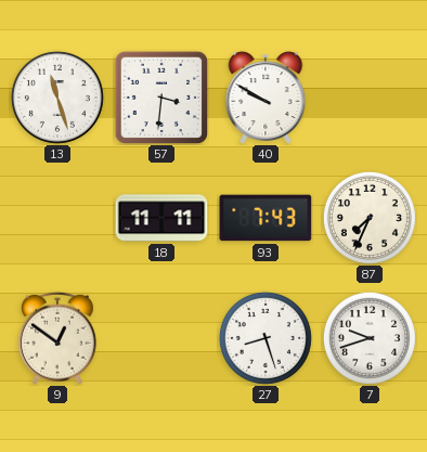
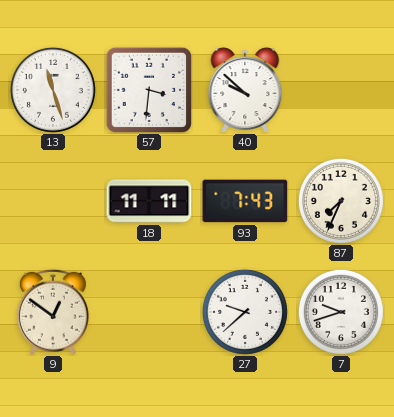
40: 9:50 -> 9:52
27: 8:27 -> 9:38
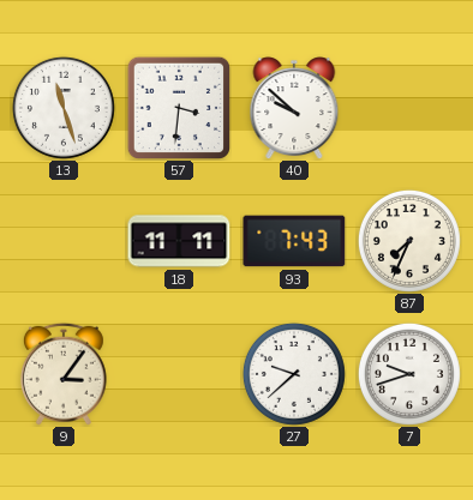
9: 12:51 -> 3:06
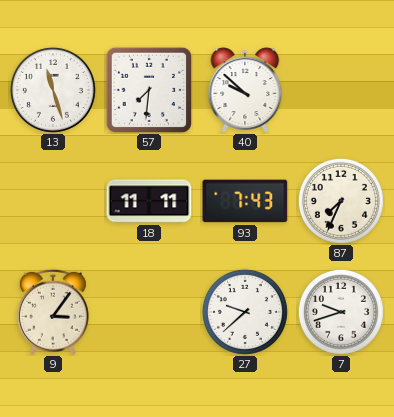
57: 3:31 -> 7:31
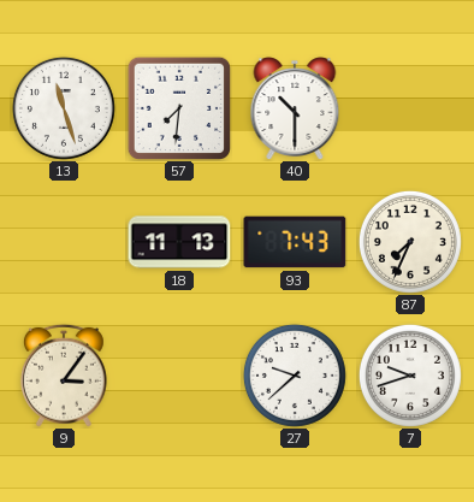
40: 9:52 -> 10:30
18: 11:11 -> 11:13
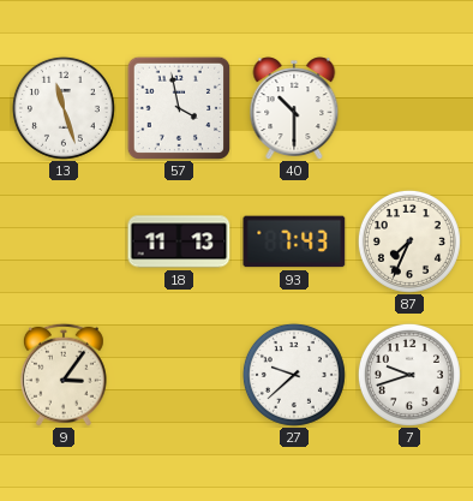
57: 7:31 -> 3:58
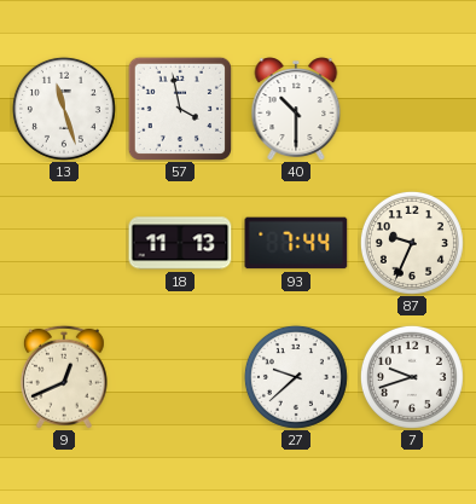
93: 7:43 -> 7:44
87: 7:34 -> 9:34
9: 3:06 -> 12:41
